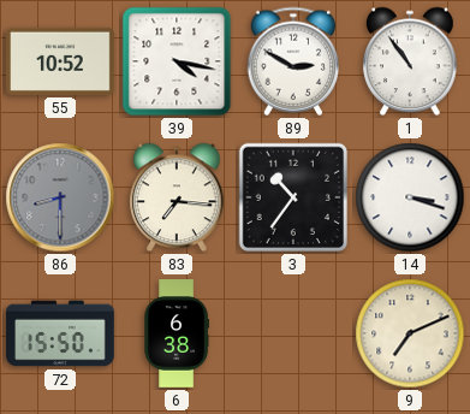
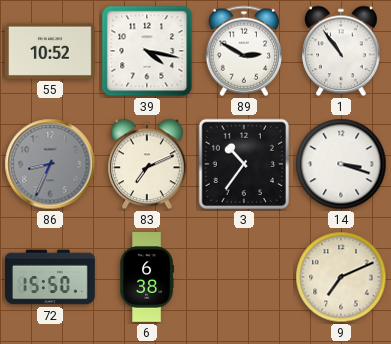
86: 8:30 -> 8:34
83: 7:16 -> 7:11
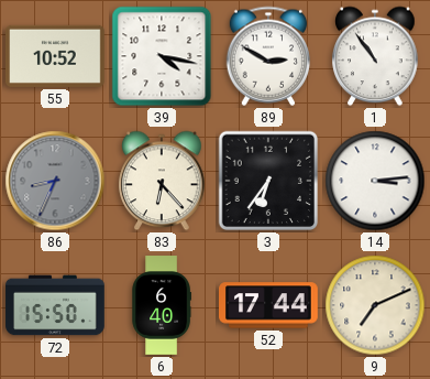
83: 7:11 -> 6:23
3: 10:36 -> 6:36
14: 3:18 -> 3:14
6: 6:38 -> 6:40
52: none -> 17:44
